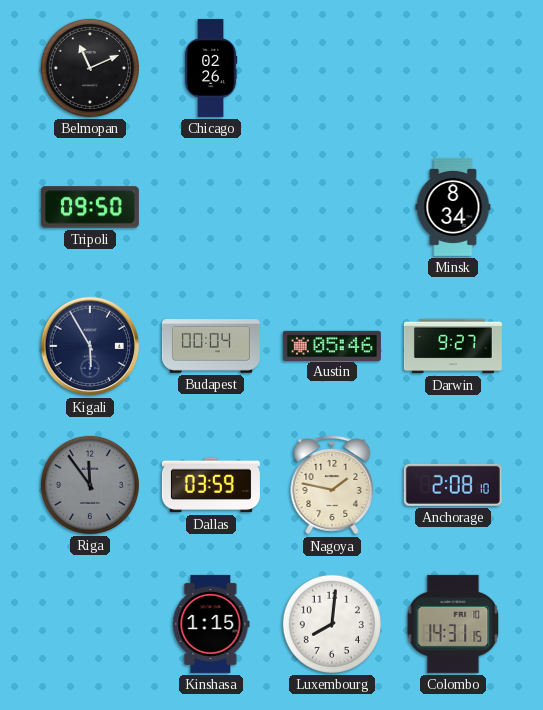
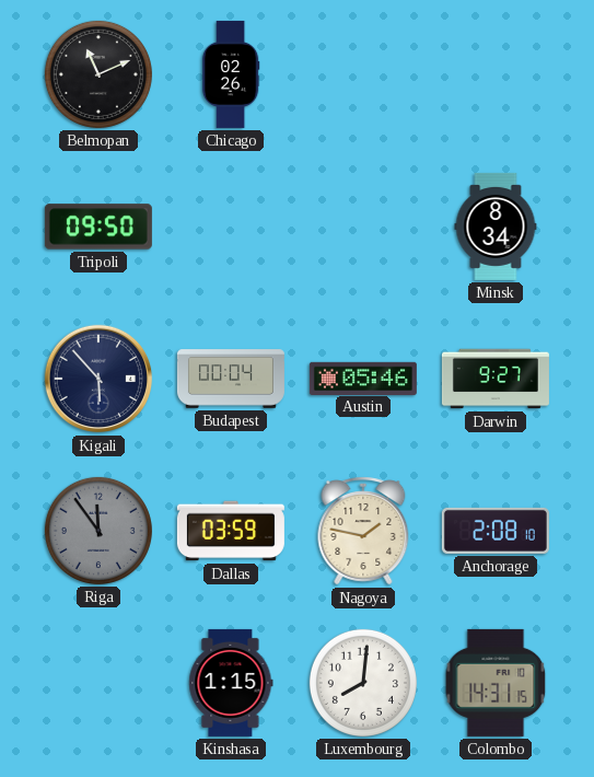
Kigali: 5:55 -> 5:53
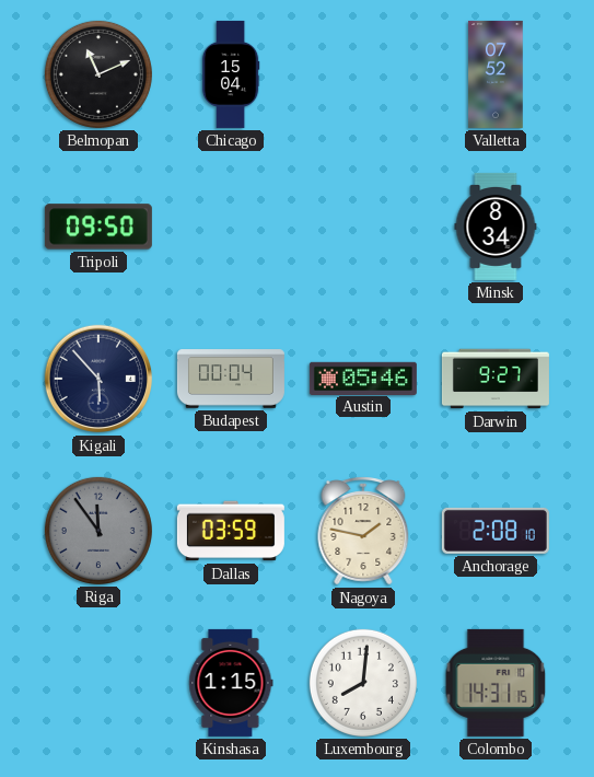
Chicago: 02:26 -> 15:04
Valletta: none -> 07:52
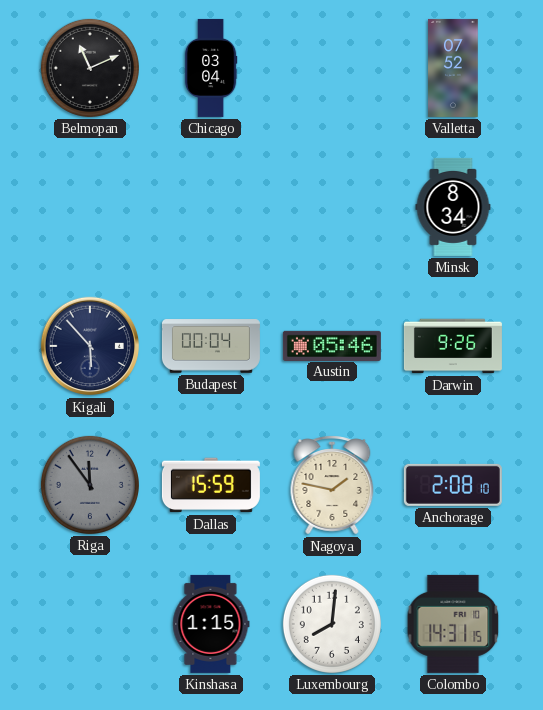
Chicago: 15:04 -> 03:04
Tripoli: 09:50 -> none
Darwin: 9:27 -> 9:26
Dallas: 03:59 -> 15:59
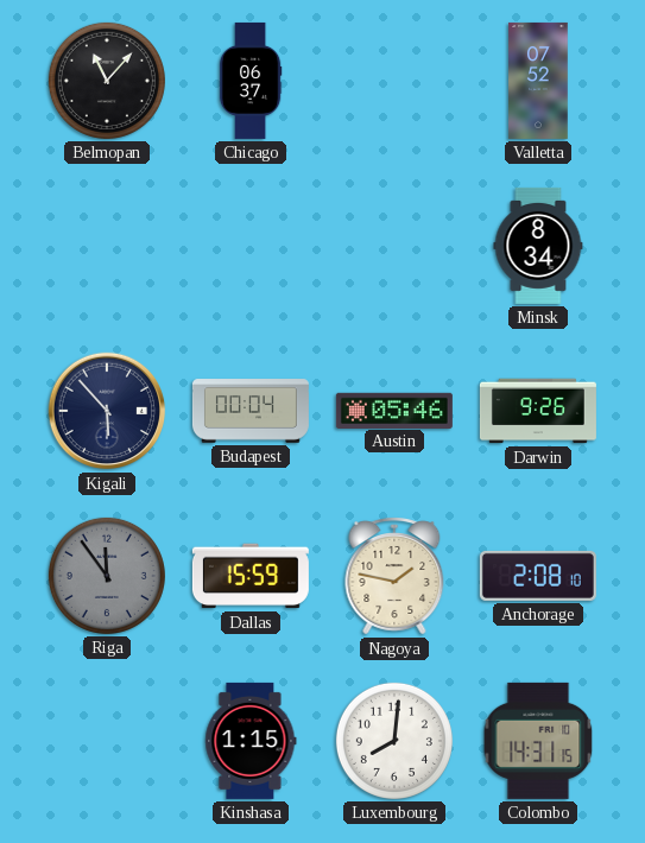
Belmopan: 11:11 -> 11:07
Chicago: 03:04 -> 06:37
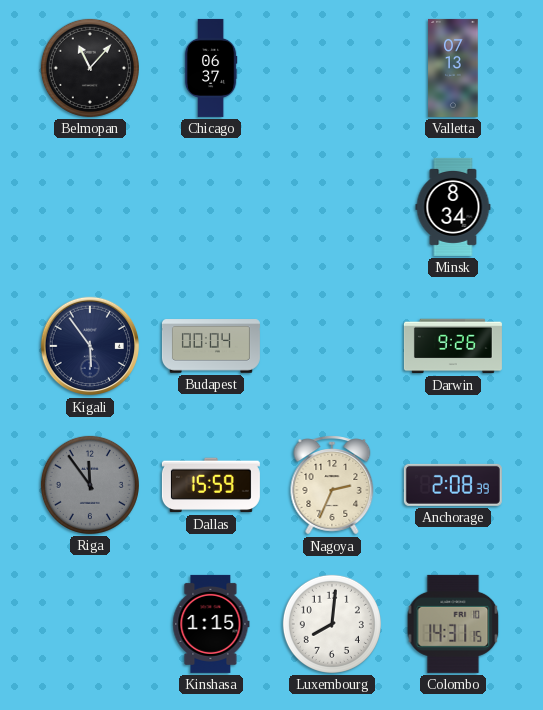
Valletta: 07:52 -> 07:13
Kigali: 5:53 -> 5:54
Austin: 05:46 -> none
Nagoya: 1:47 -> 2:34
Anchorage: 2:08:10 -> 2:08:39
